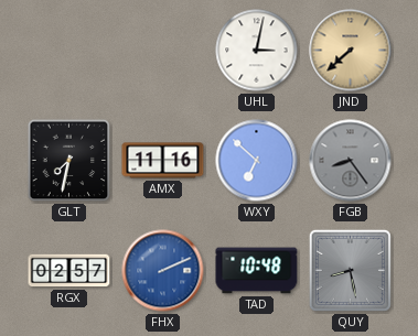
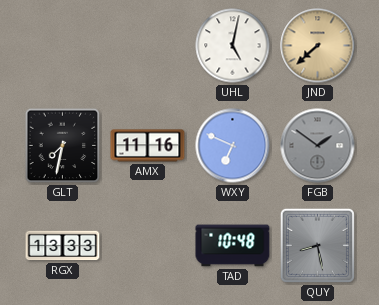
UHL: 3:02 -> 5:02
WXY: 6:52 -> 6:49
FGB: 8:24 -> 1:51
RGX: 02:57 -> 13:33
FHX: 2:11 -> none
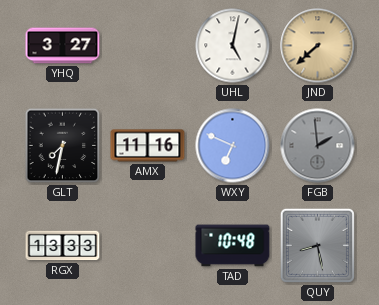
YHQ: none -> 3:27
FGB: 1:51 -> 1:59
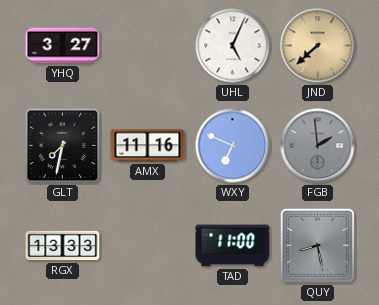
UHL: 5:02 -> 5:04
TAD: 10:48 -> 11:00
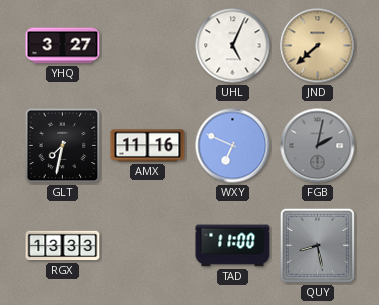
FGB: 1:59 -> 2:02
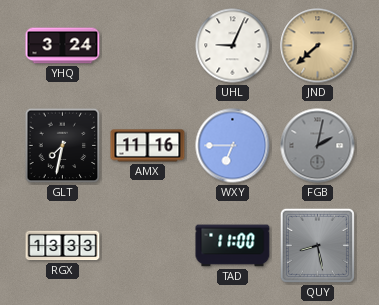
YHQ: 3:27 -> 3:24
UHL: 5:04 -> 9:04
WXY: 6:49 -> 6:45
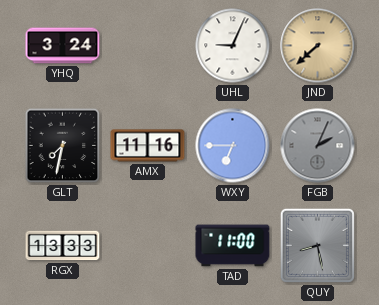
FGB: 2:02 -> 2:04
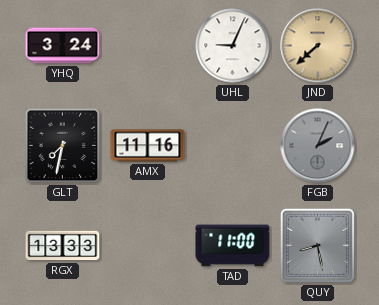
WXY: 6:45 -> none
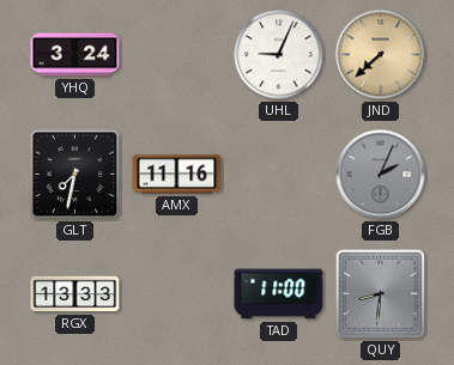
QUY: 8:28 -> 8:31
